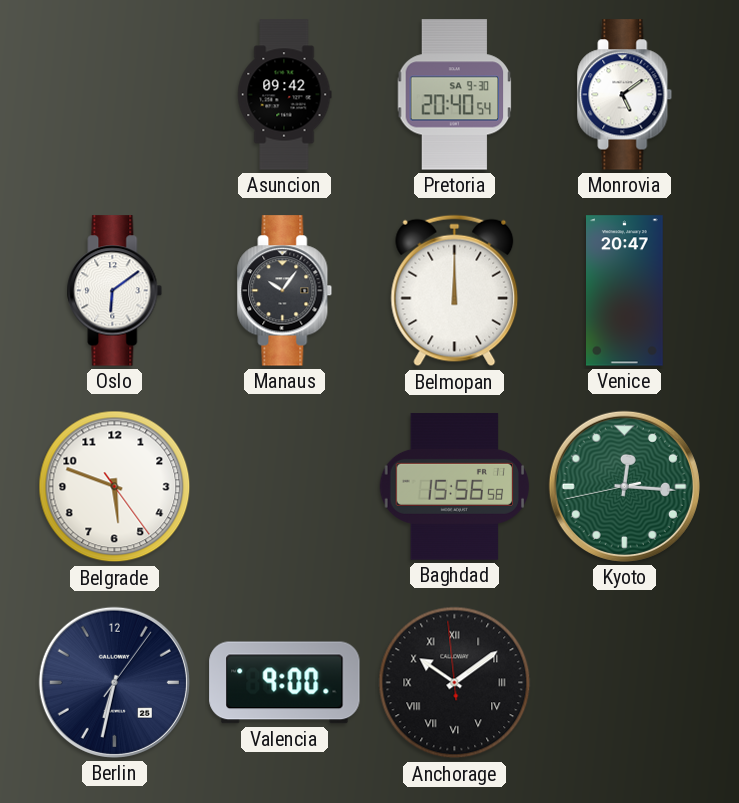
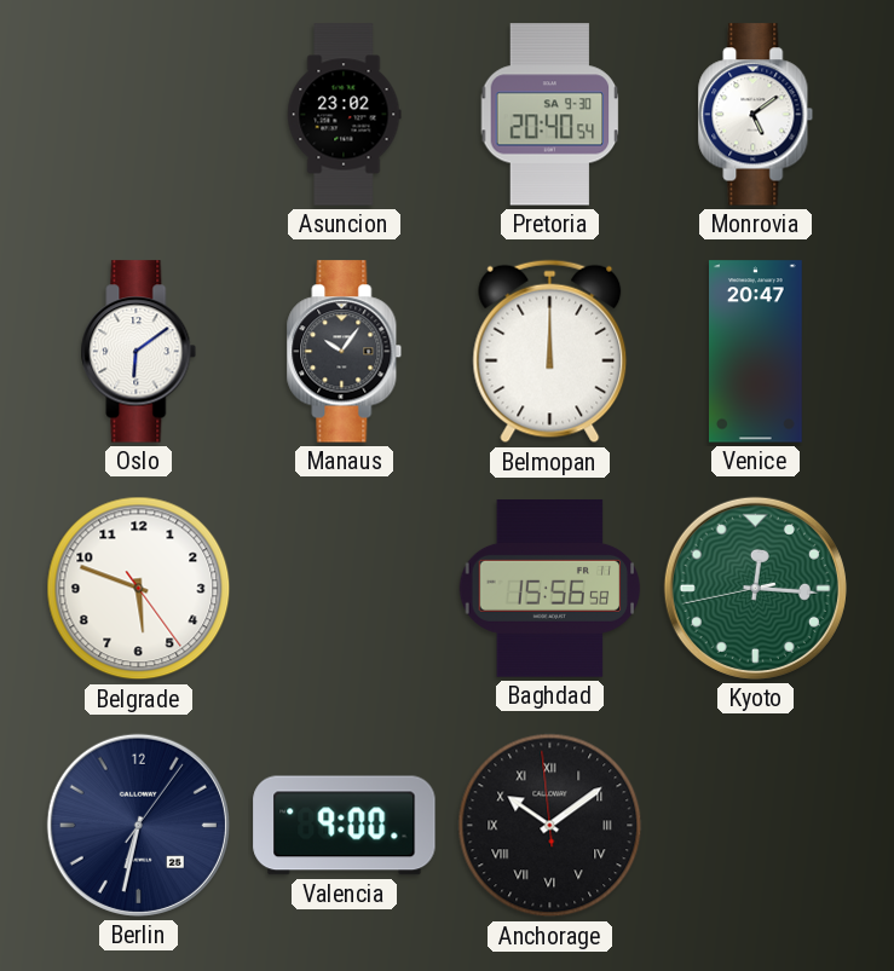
Asuncion: 09:42 -> 23:02
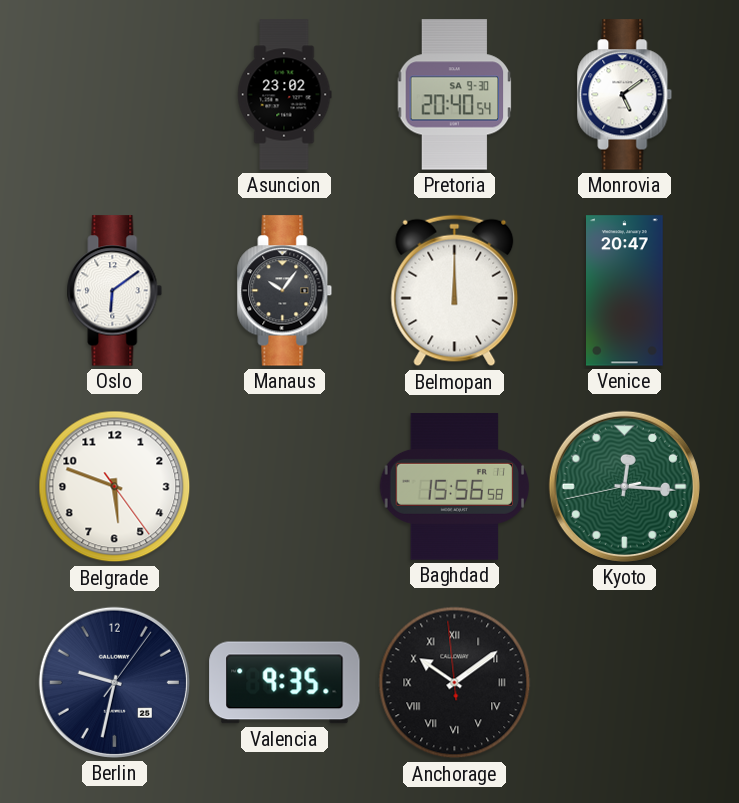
Berlin: 6:32 -> 9:32
Valencia: 9:00 -> 9:35
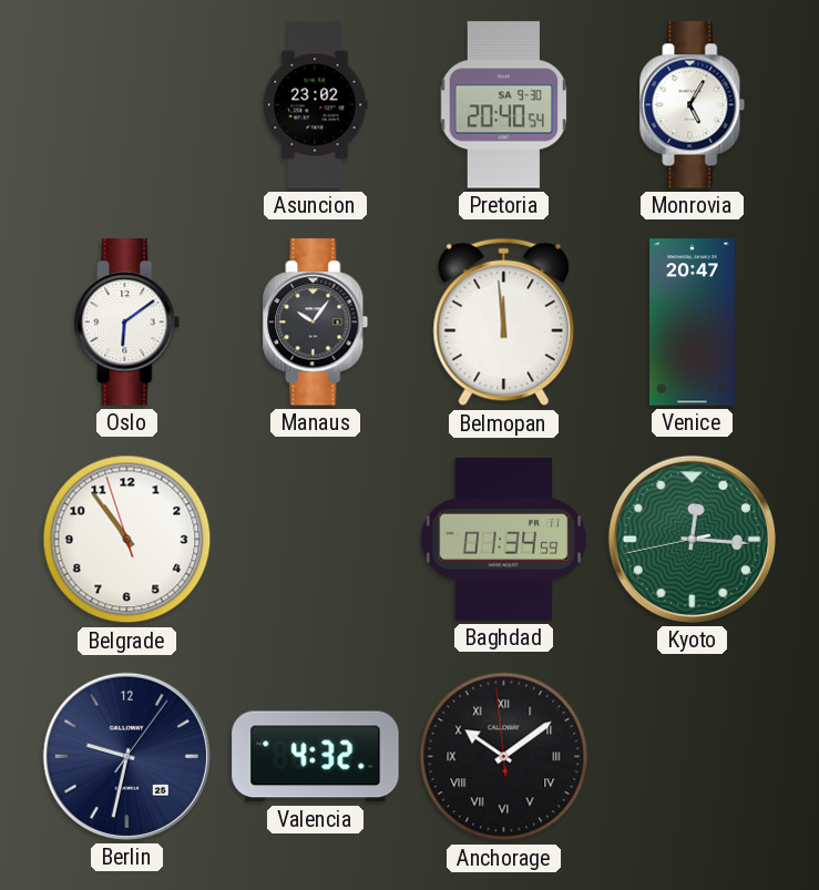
Monrovia: 5:09 -> 5:05
Belmopan: 12:00 -> 11:59
Belgrade: 5:48 -> 10:53
Baghdad: 15:56 -> 01:34
Valencia: 9:35 -> 4:32
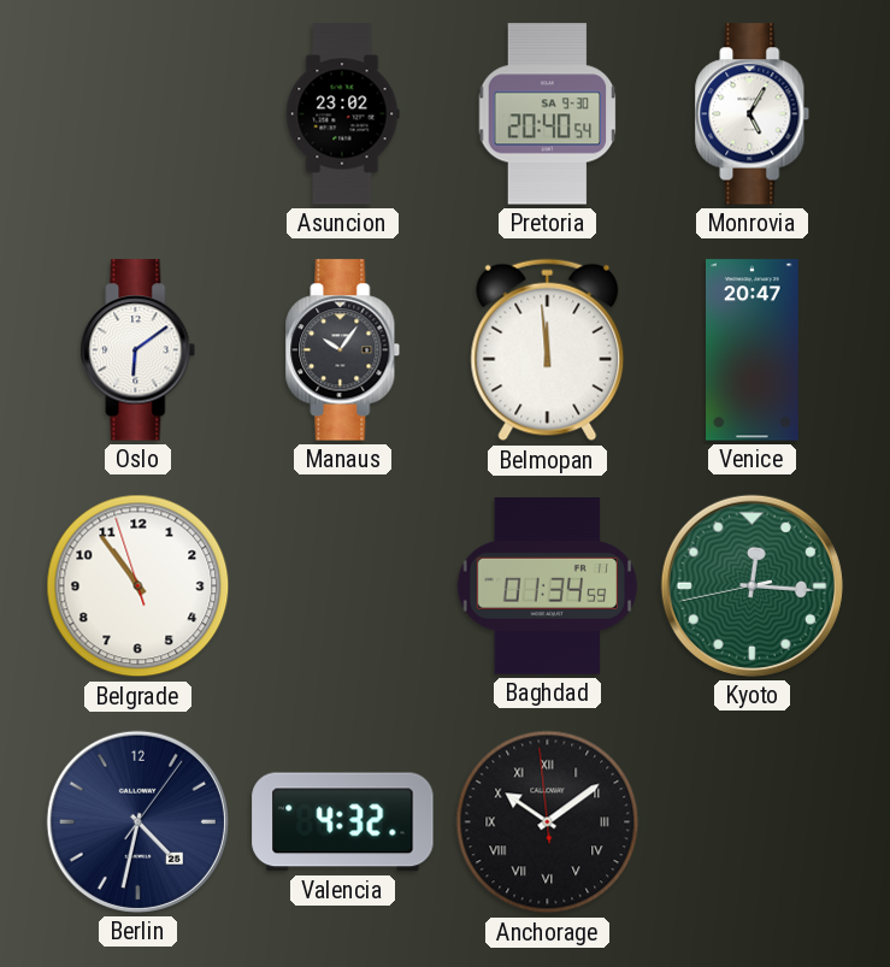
Berlin: 9:32 -> 4:32
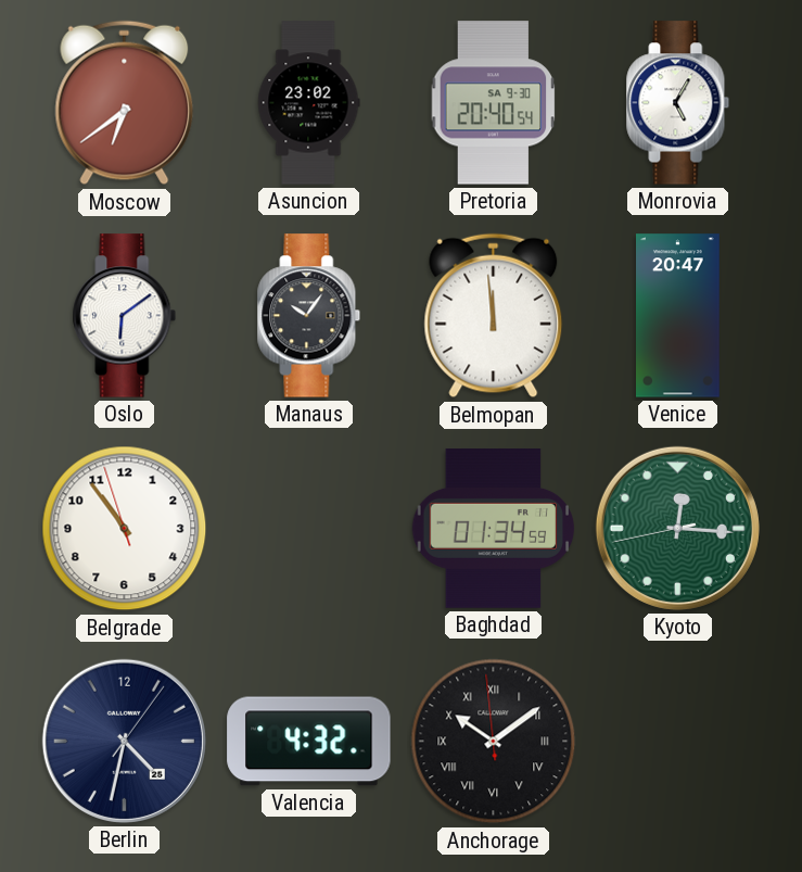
Moscow: none -> 6:39
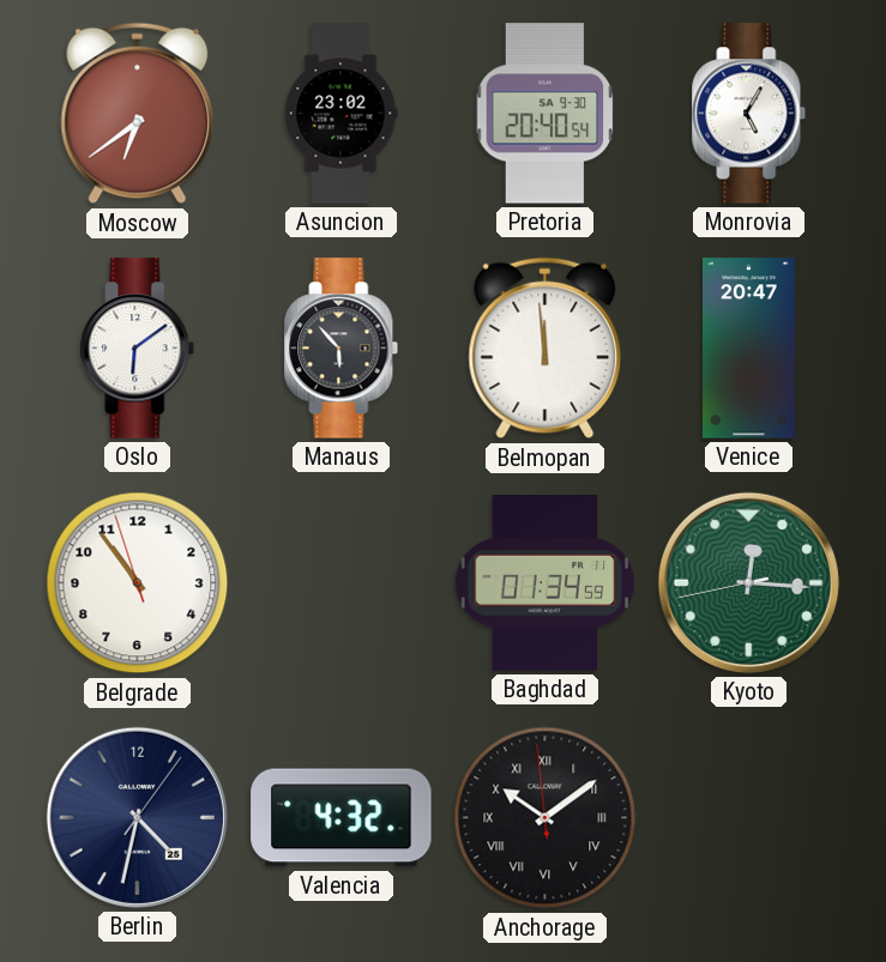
Manaus: 10:06 -> 5:53
